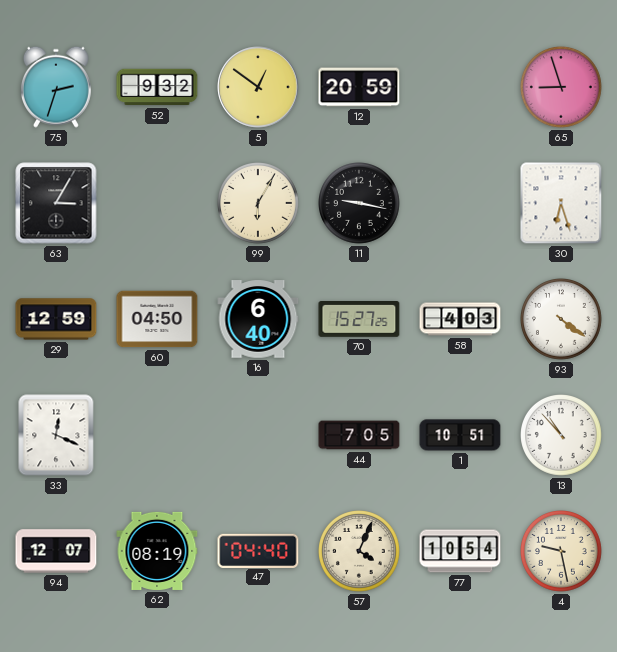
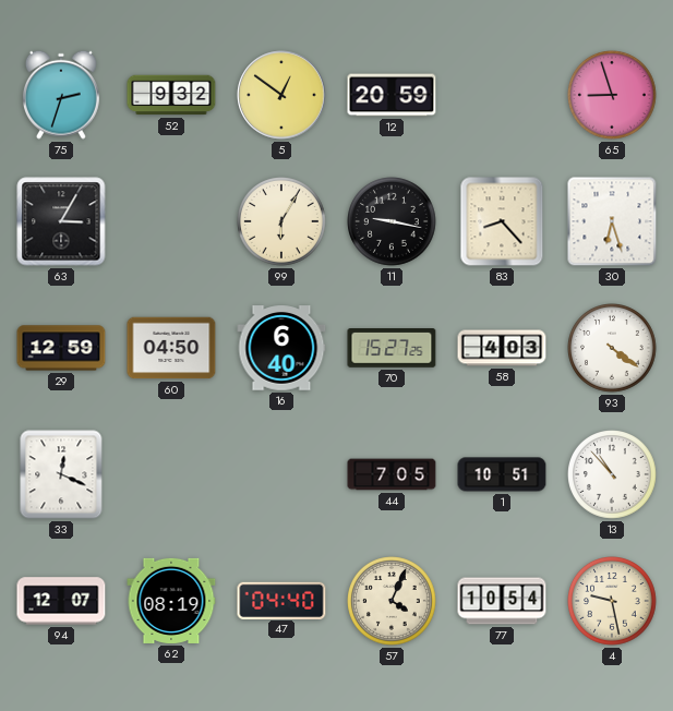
83: none -> 8:23
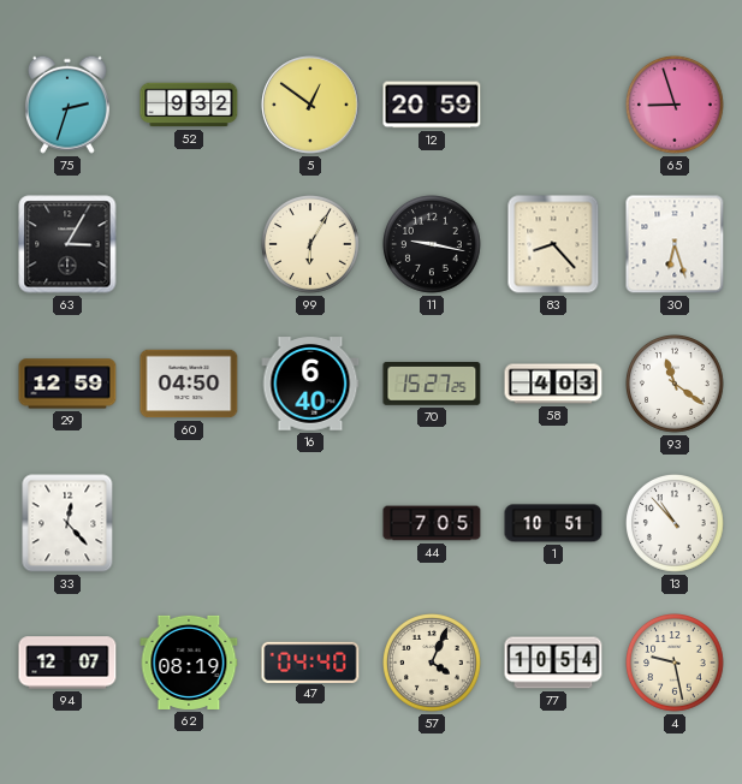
93: 4:21 -> 11:21
33: 12:19 -> 12:23
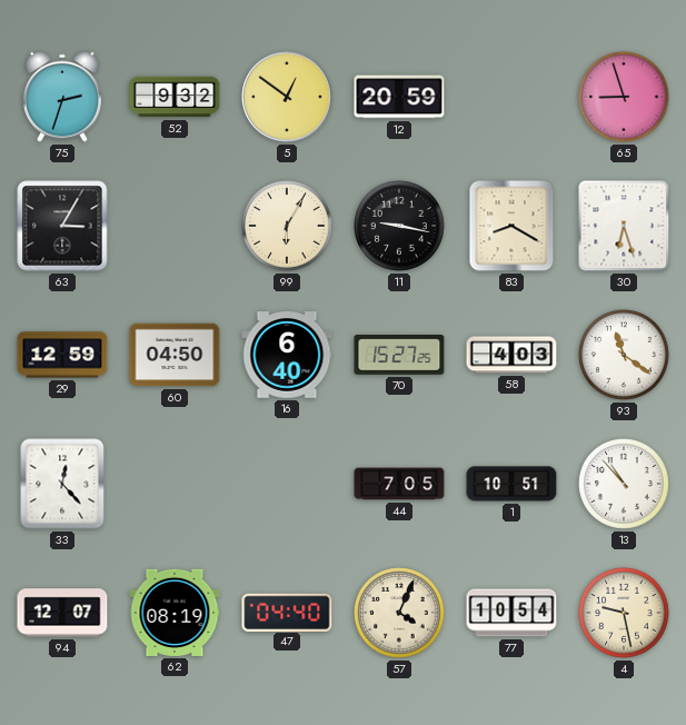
83: 8:23 -> 8:20
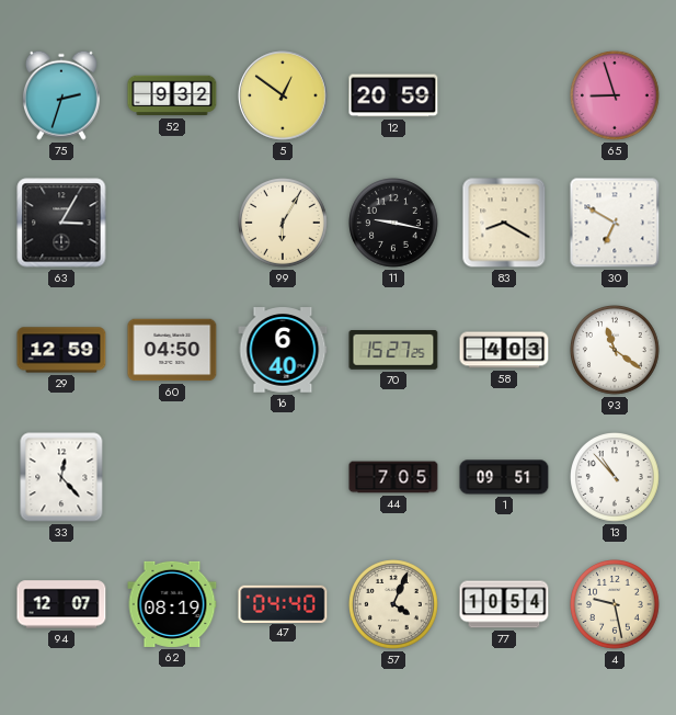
30: 6:27 -> 6:50
1: 10:51 -> 09:51
